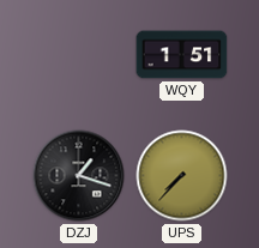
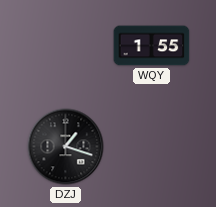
WQY: 1:51 -> 1:55
UPS: 7:37 -> none
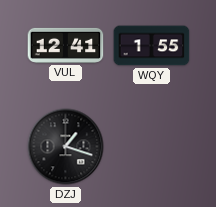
VUL: none -> 12:41
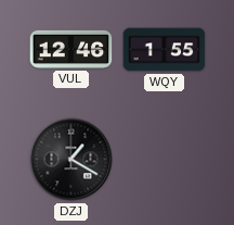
VUL: 12:41 -> 12:46
DZJ: 1:18 -> 1:20
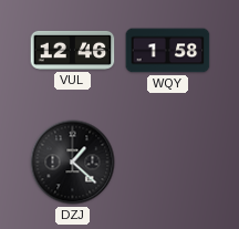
WQY: 1:55 -> 1:58
DZJ: 1:20 -> 1:22
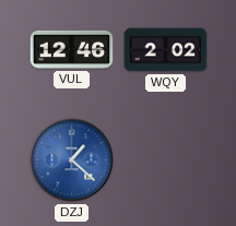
WQY: 1:58 -> 2:02
DZJ dial: black -> blue
